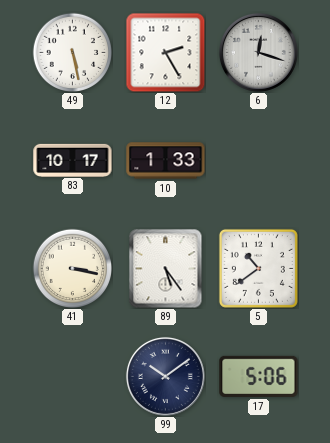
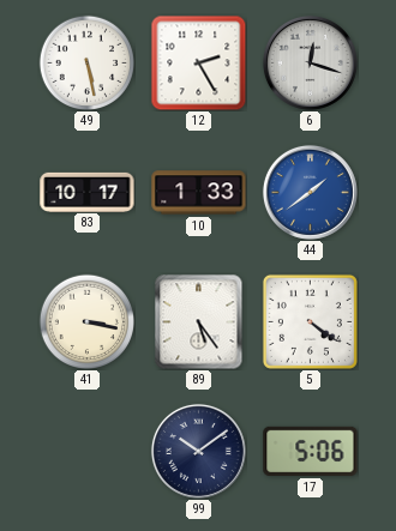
44: none -> 1:39
5: 10:39 -> 4:21
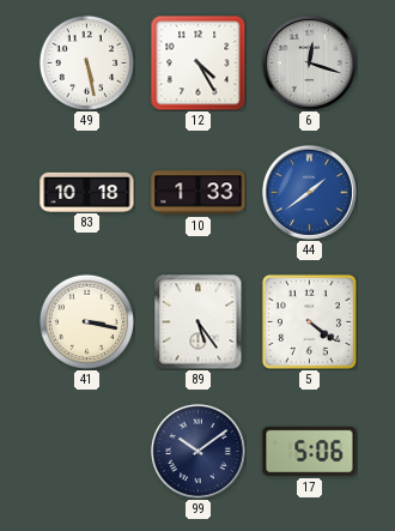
12: 2:25 -> 4:25
83: 10:17 -> 10:18
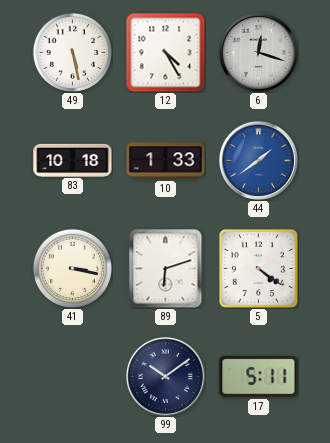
89: 5:24 -> 6:12
17: 5:06 -> 5:11
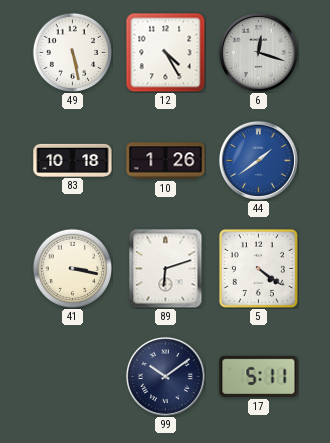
10: 1:33 -> 1:26
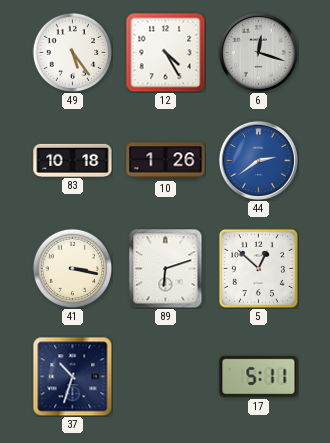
49: 5:28 -> 5:24
44: 1:39 -> 2:39
5: 4:21 -> 12:52
37: none -> 10:33
99: 10:09 -> none
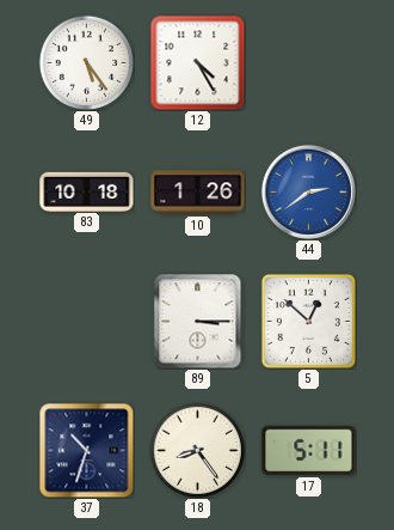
6: 12:18 -> none
41: 3:17 -> none
89: 6:12 -> 3:15
18: none -> 8:24
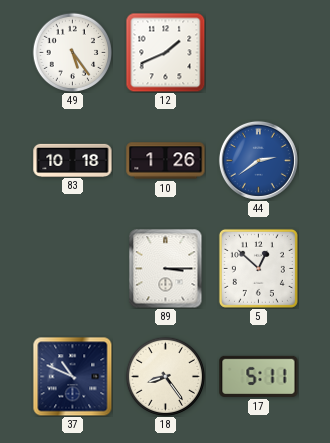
12: 4:25 -> 1:41
37: 10:33 -> 10:49
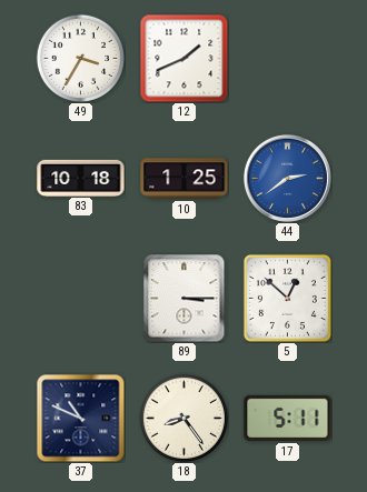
49: 5:24 -> 3:35
10: 1:26 -> 1:25
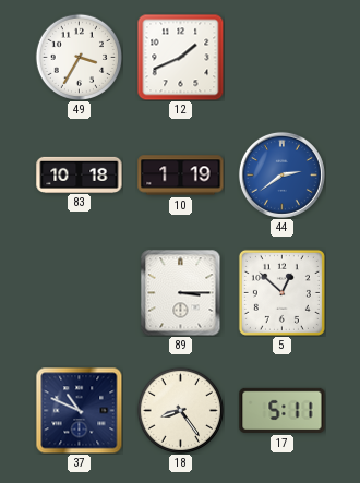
10: 1:25 -> 1:19
